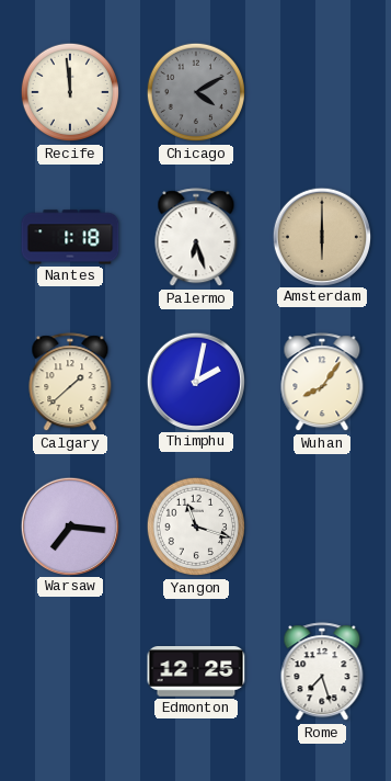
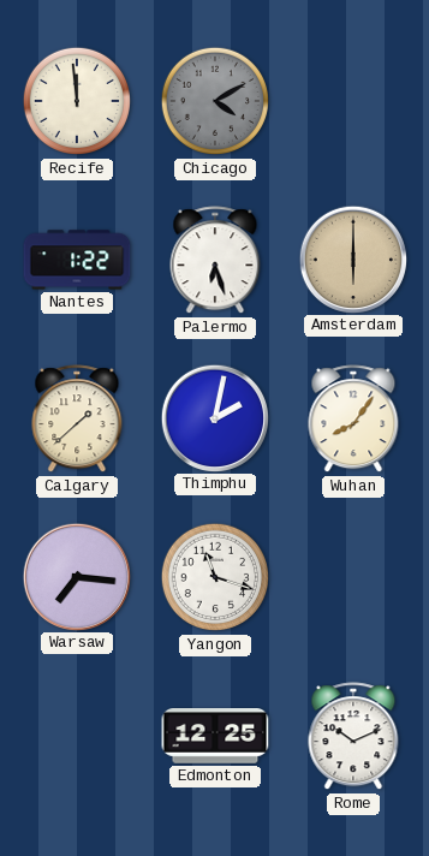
Nantes: 1:18 -> 1:22
Rome: 7:27 -> 10:11
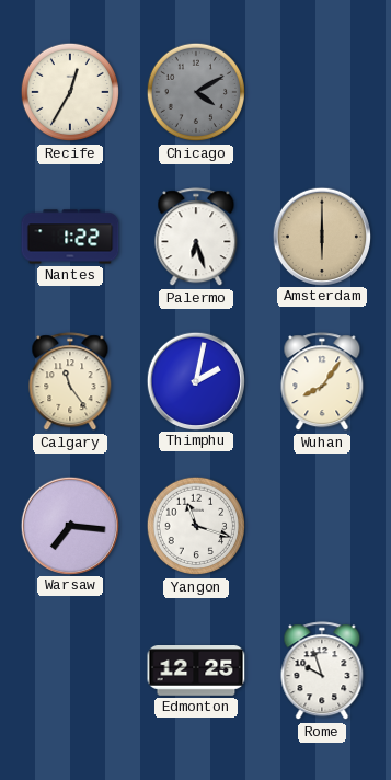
Recife: 11:59 -> 12:35
Calgary: 1:38 -> 11:24
Rome: 10:11 -> 9:57
